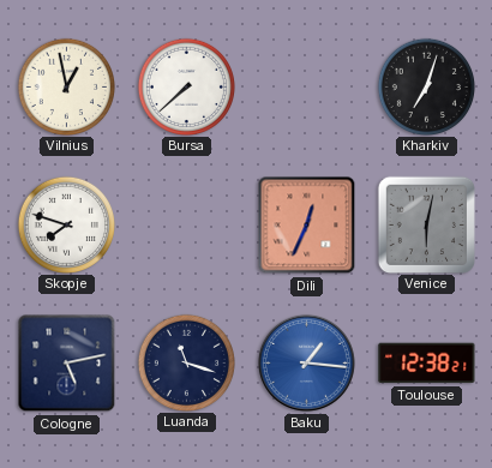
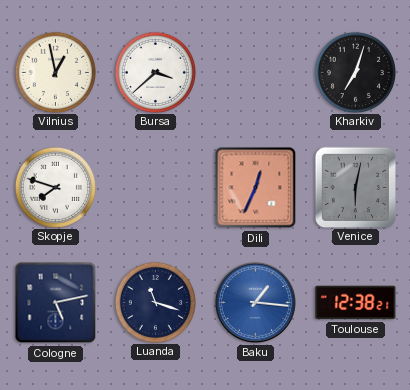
Bursa: 7:38 -> 3:38
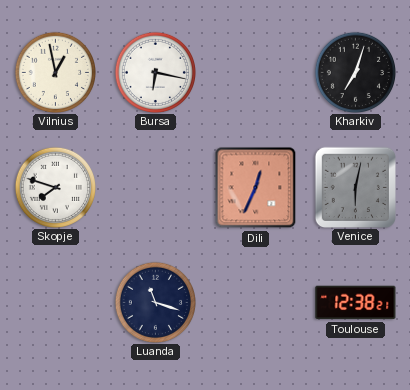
Bursa: 3:38 -> 6:17
Cologne: 5:13 -> none
Baku: 1:16 -> none
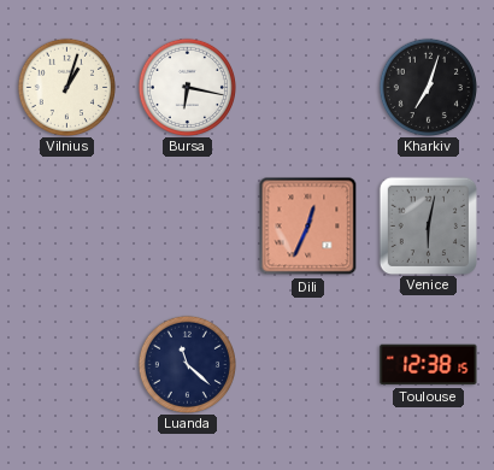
Vilnius: 12:58 -> 1:03
Skopje: 7:48 -> none
Luanda: 11:18 -> 11:22
Toulouse: 12:38:21 -> 12:38:15
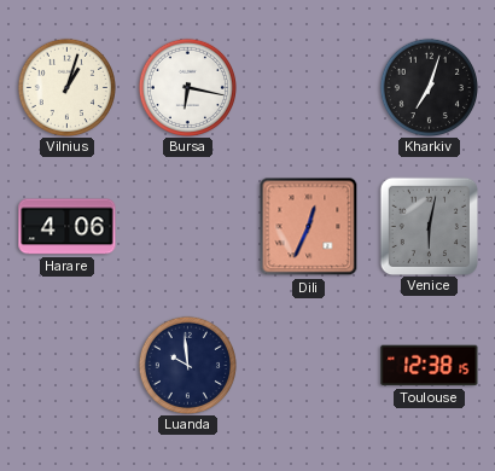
Harare: none -> 4:06
Luanda: 11:22 -> 9:59
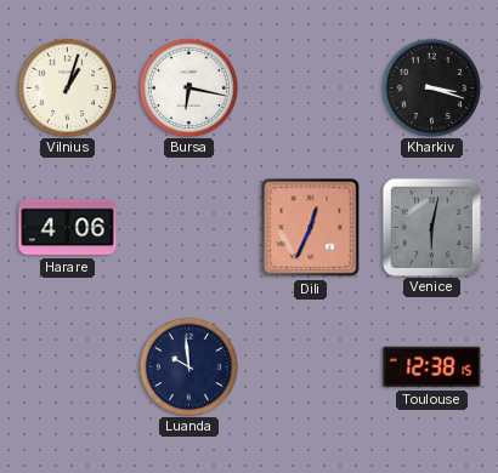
Kharkiv: 7:03 -> 3:18
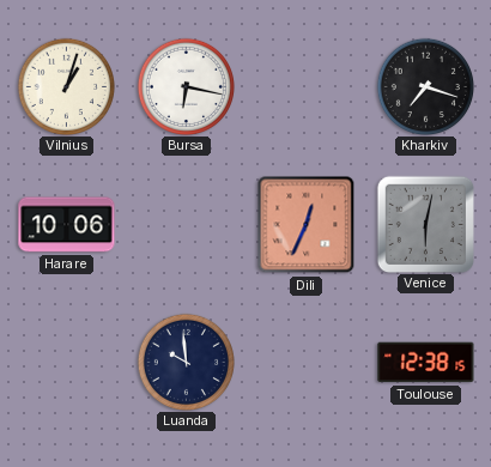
Kharkiv: 3:18 -> 7:18
Harare: 4:06 -> 10:06
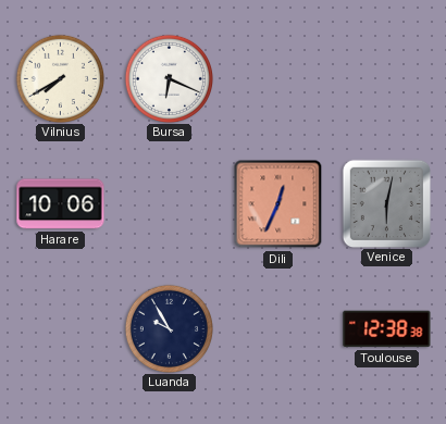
Vilnius: 1:03 -> 7:40
Bursa: 6:17 -> 6:19
Kharkiv: 7:18 -> none
Luanda: 9:59 -> 9:55
Toulouse: 12:38:15 -> 12:38:38
